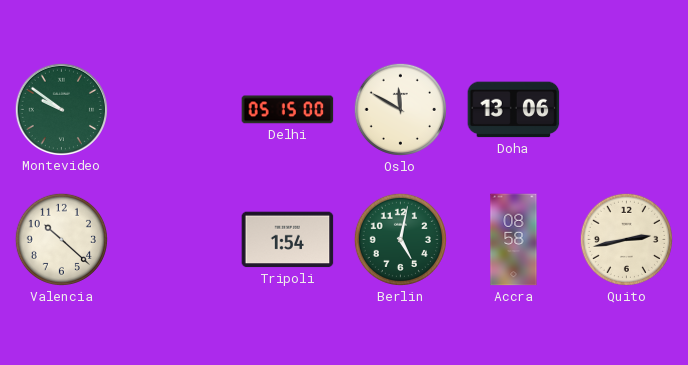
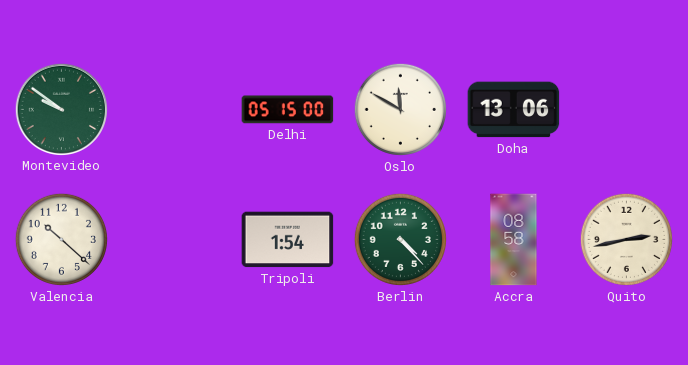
Berlin: 5:02 -> 4:23
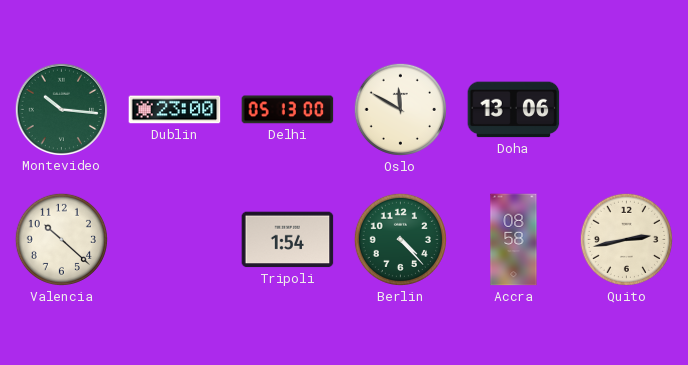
Montevideo: 9:51 -> 10:16
Dublin: none -> 23:00
Delhi: 05:15 -> 05:13
